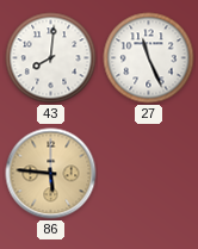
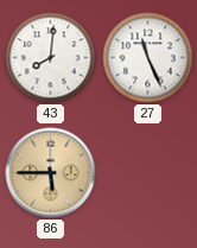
86: 5:46 -> 5:45
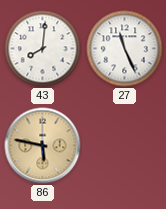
86: 5:45 -> 5:47
